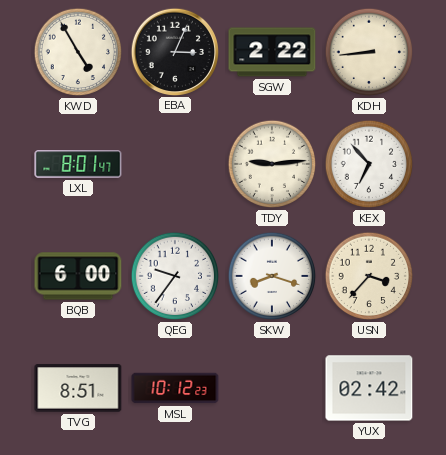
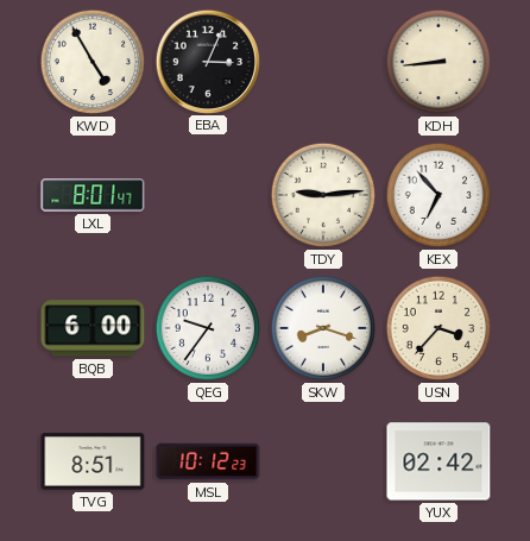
SGW: 2:22 -> none
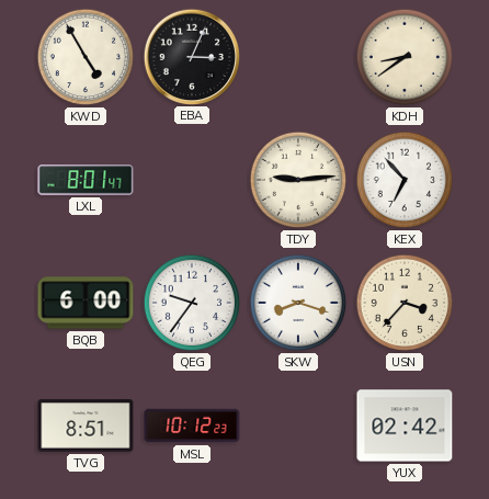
KDH: 8:44 -> 8:39
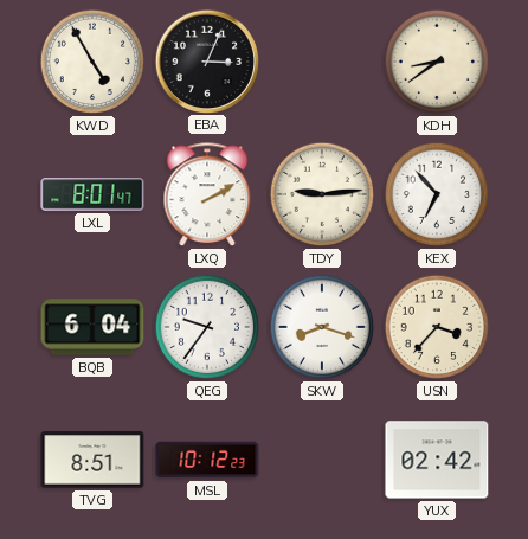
LXQ: none -> 2:10
BQB: 6:00 -> 6:04
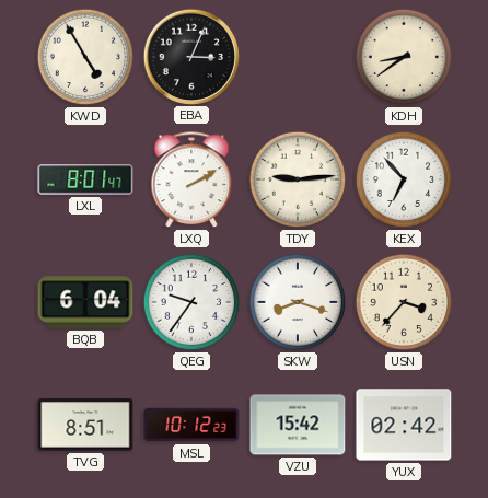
VZU: none -> 15:42
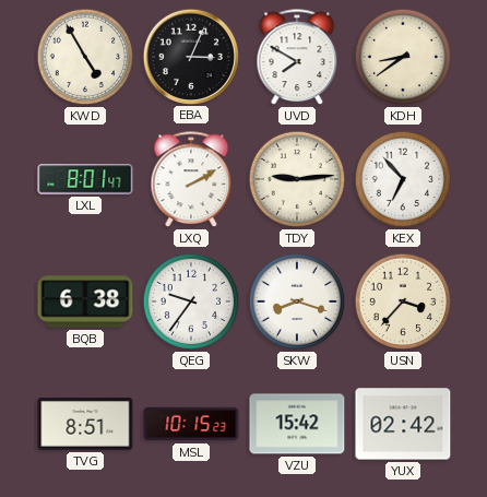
UVD: none -> 7:50
BQB: 6:04 -> 6:38
MSL: 10:12 -> 10:15
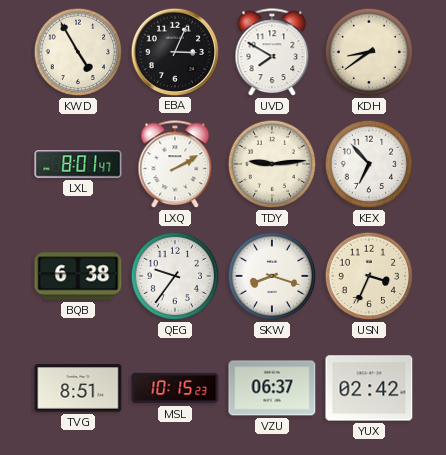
USN: 3:37 -> 3:34
VZU: 15:42 -> 06:37
